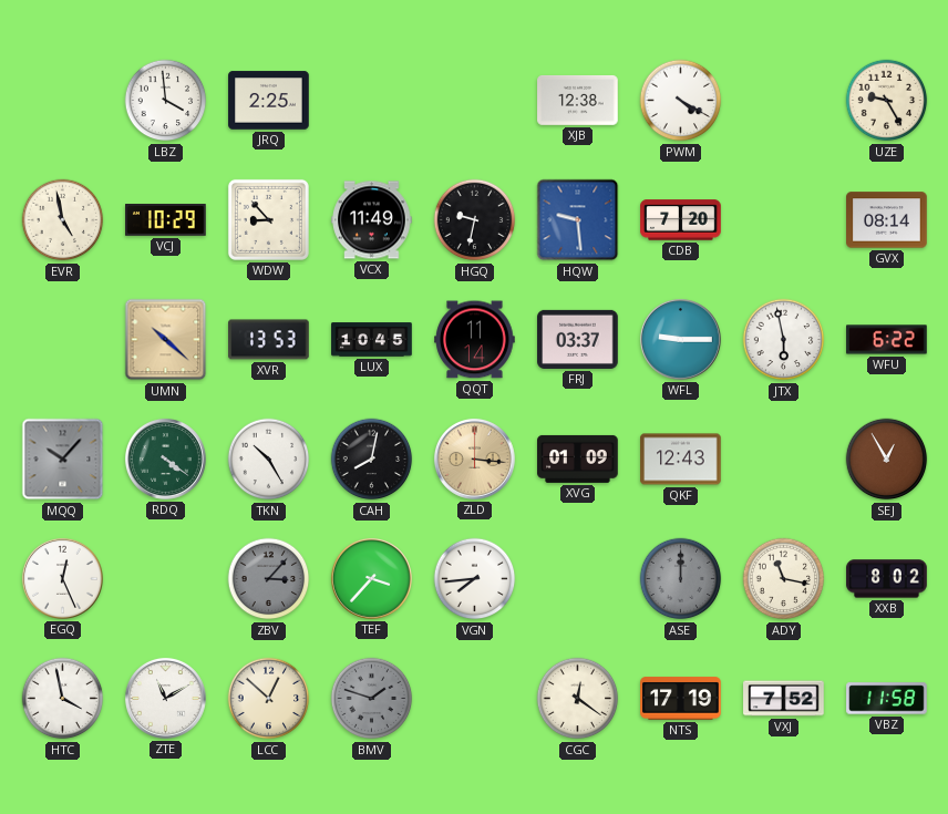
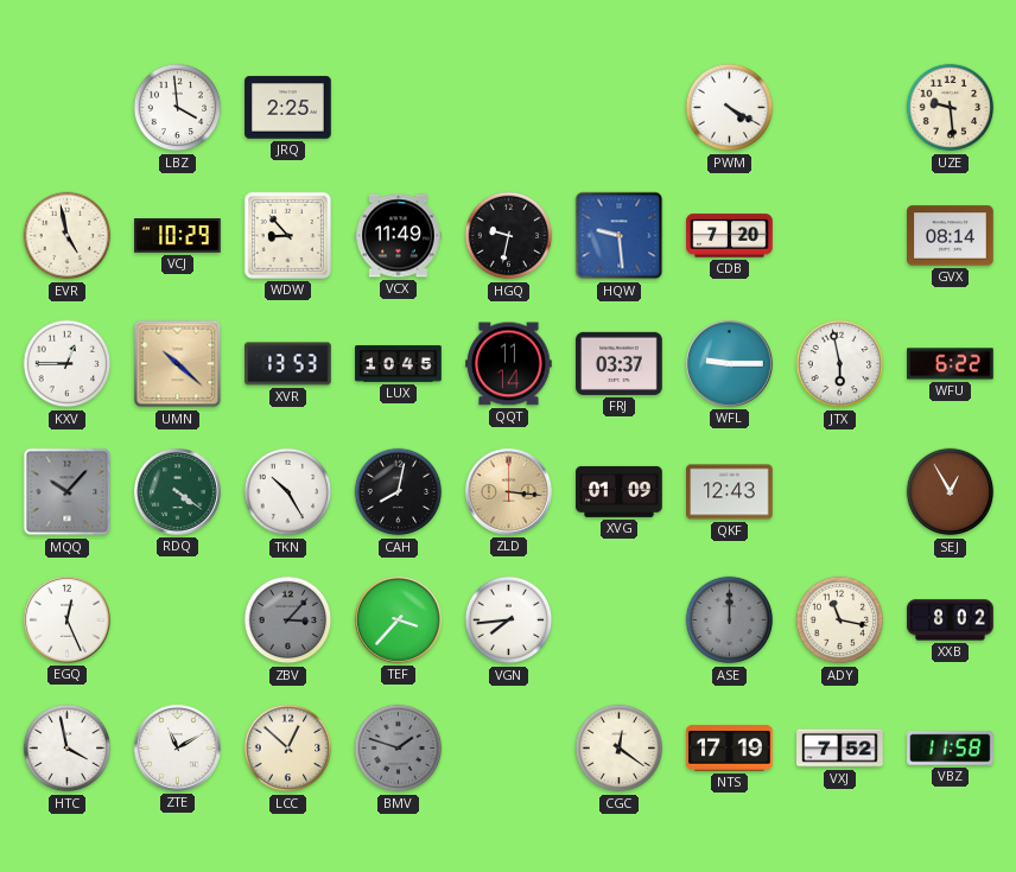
XJB: 12:38 -> none
UZE: 9:25 -> 9:29
KXV: none -> 12:45
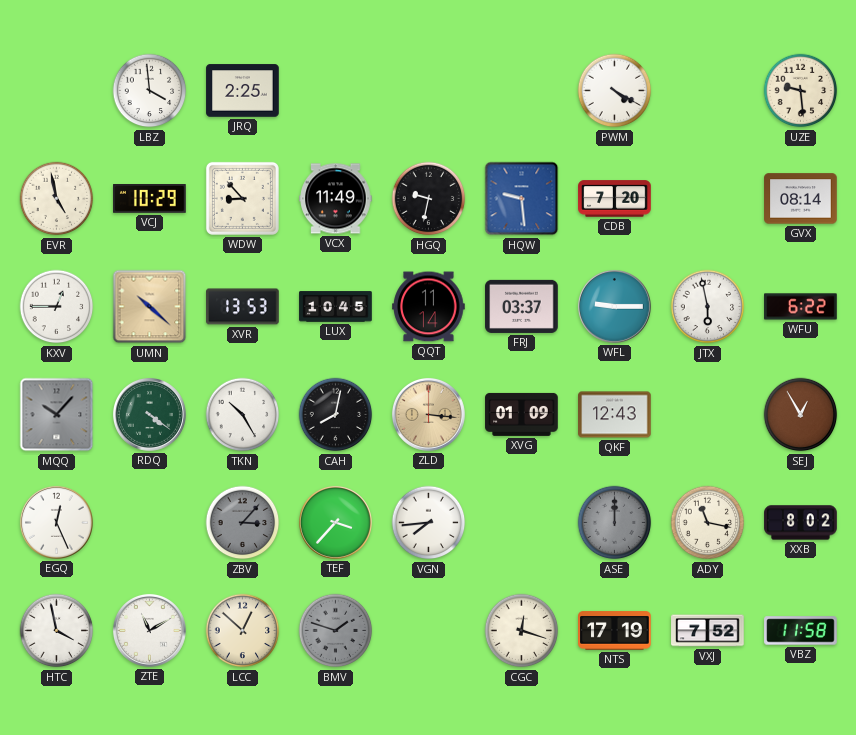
CGC: 12:21 -> 12:18
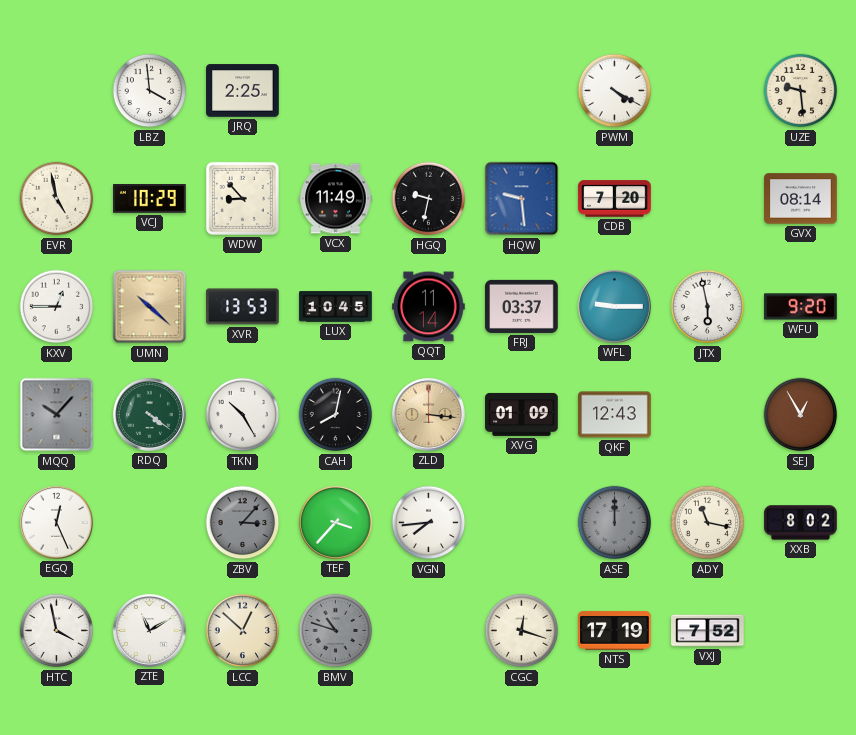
WFU: 6:22 -> 9:20
BMV: 1:48 -> 10:48
VBZ: 11:58 -> none
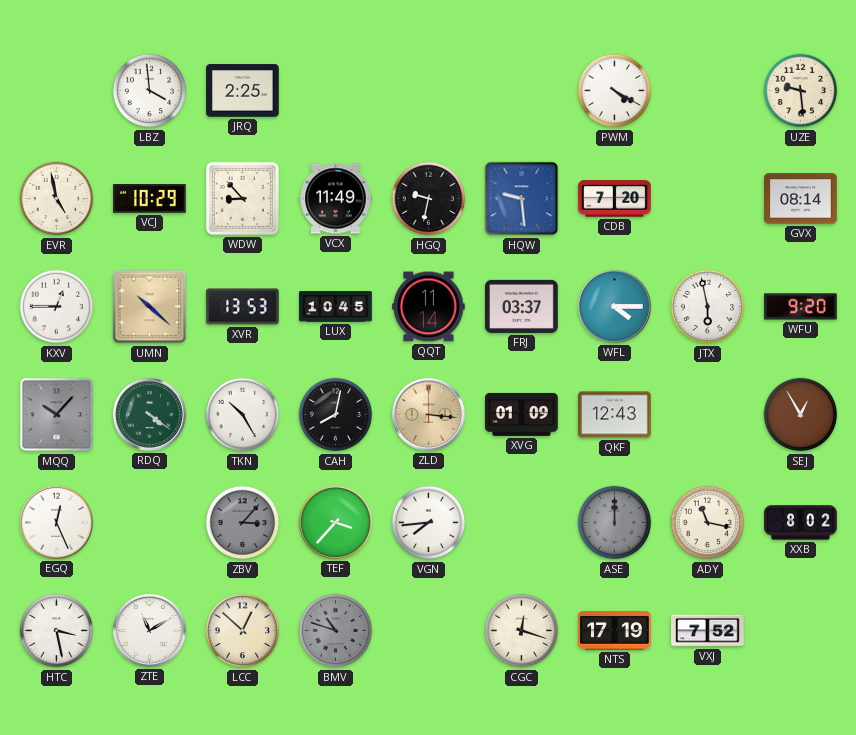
WFL: 9:15 -> 4:15
HTC: 3:58 -> 3:28
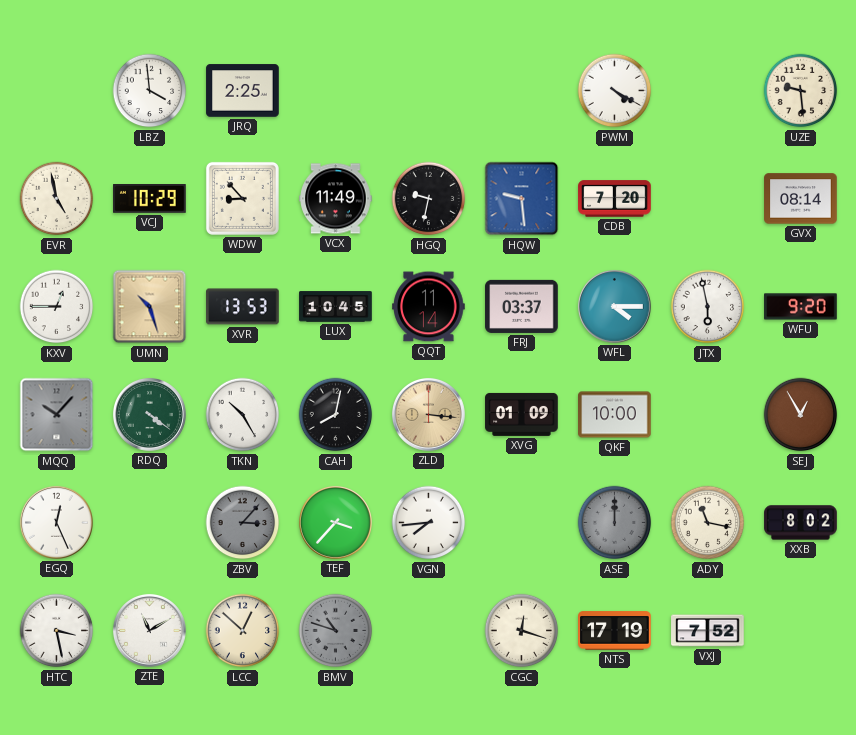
UMN: 10:22 -> 10:27
QKF: 12:43 -> 10:00
